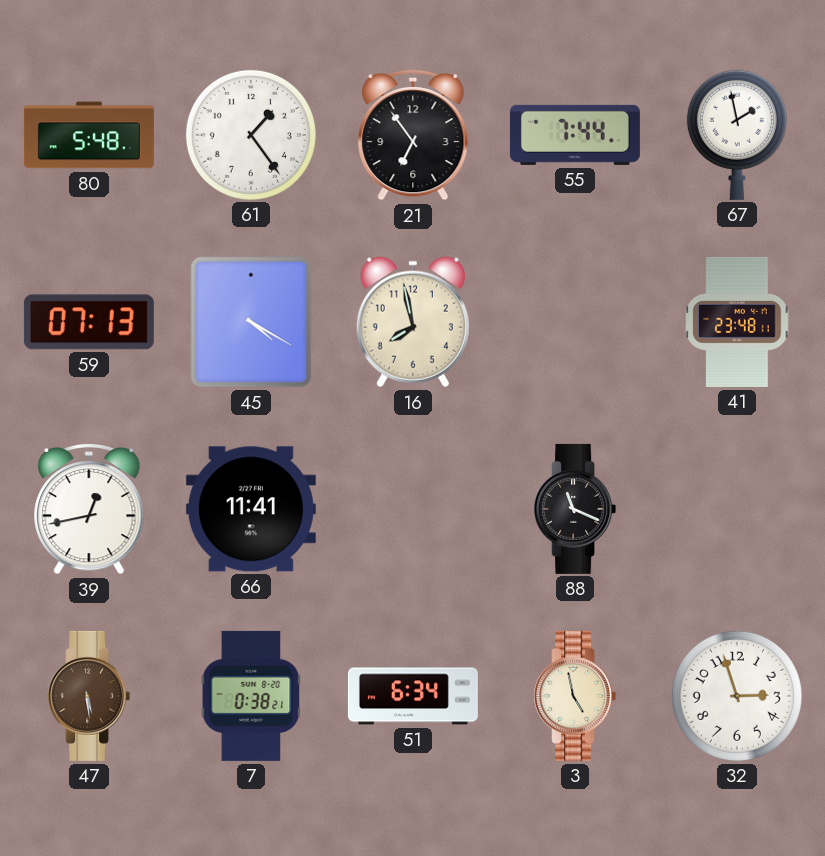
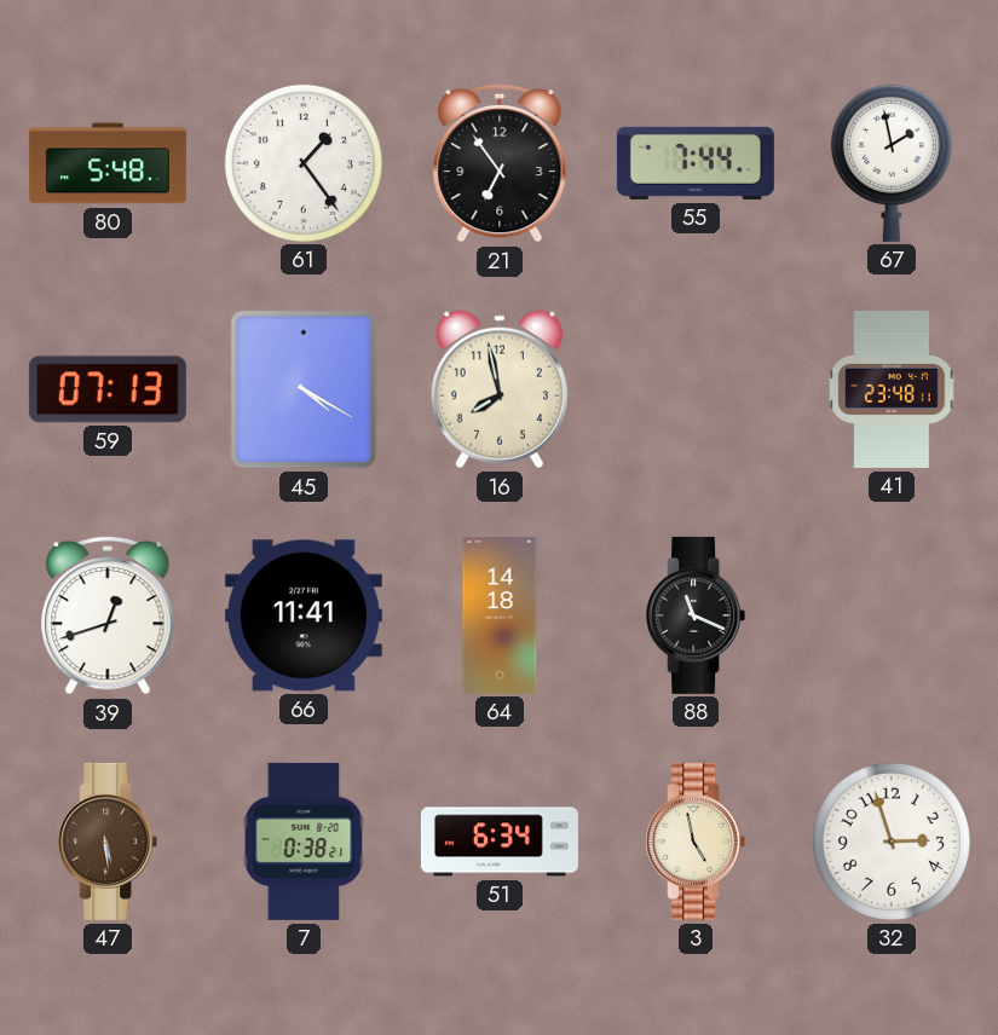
39: 12:43 -> 12:42
64: none -> 14:18
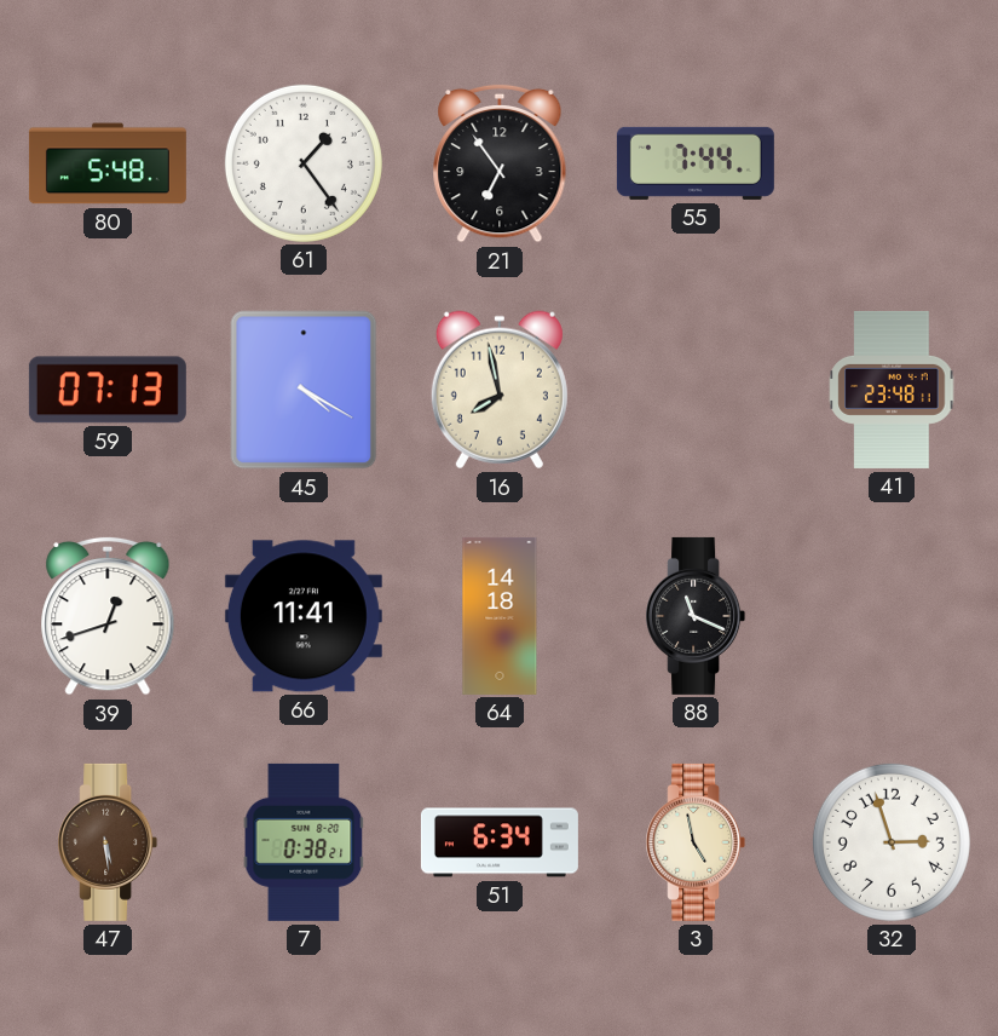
67: 1:58 -> none
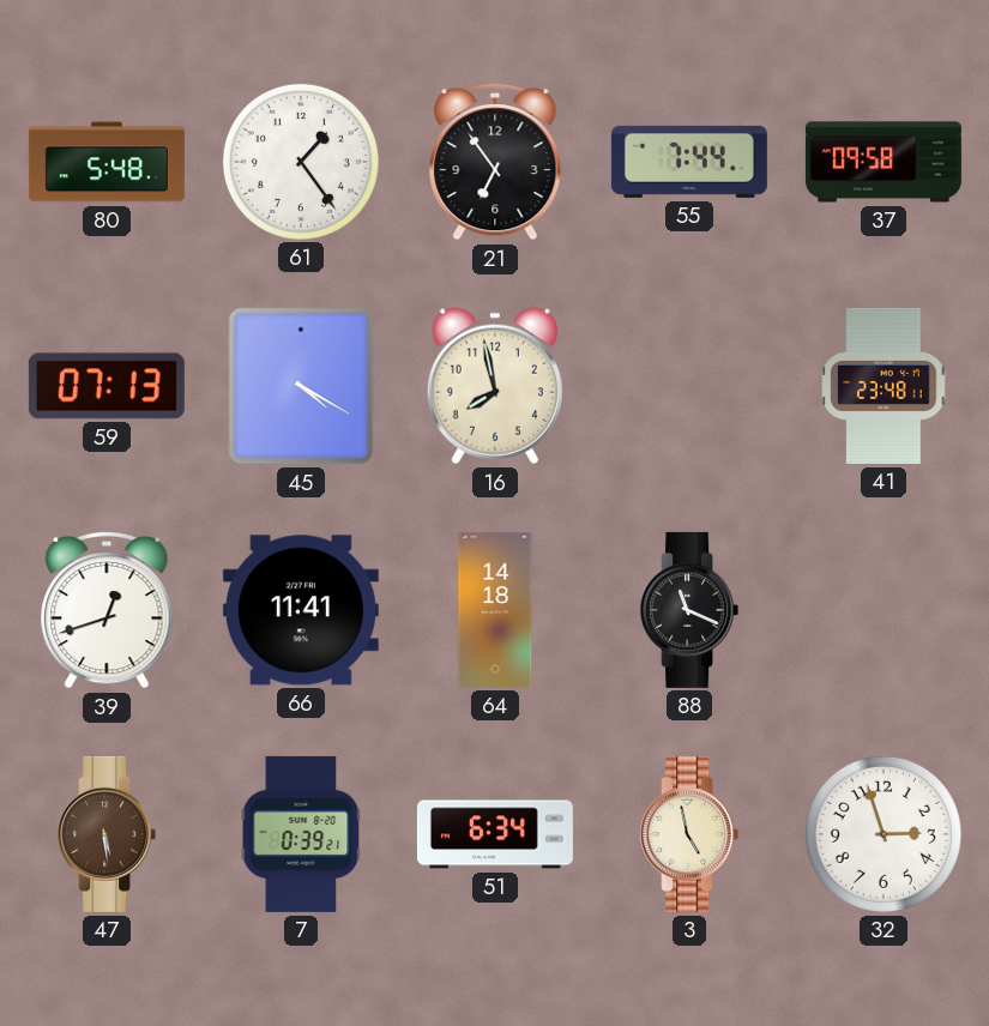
37: none -> 09:58
7: 0:38 -> 0:39
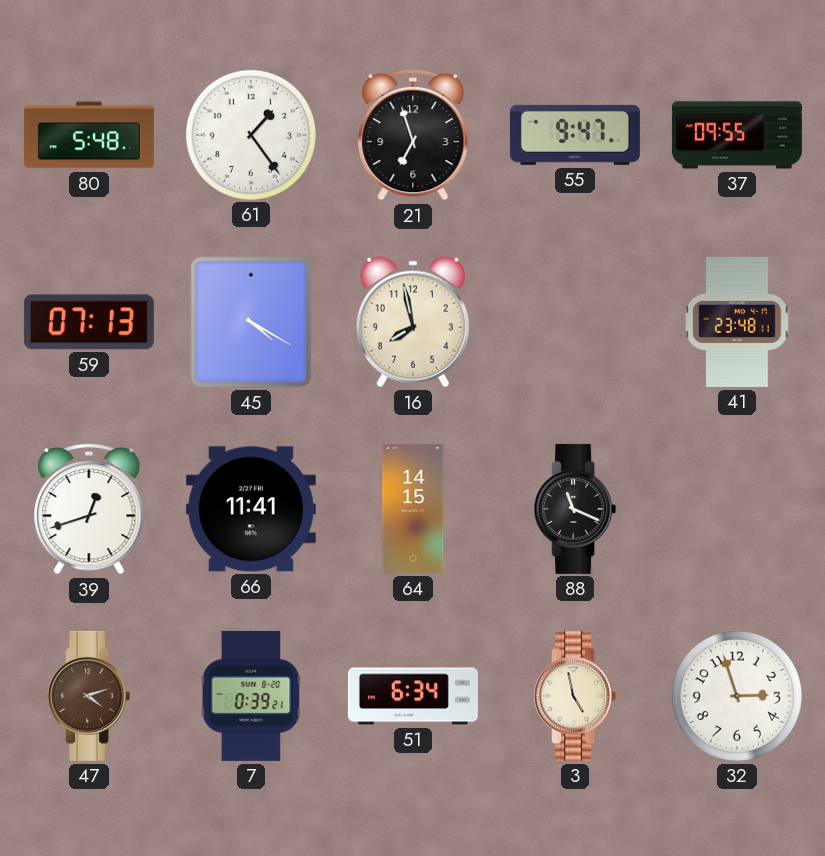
21: 6:54 -> 6:57
55: 7:44 -> 9:47
37: 09:58 -> 09:55
64: 14:18 -> 14:15
47: 5:29 -> 4:12
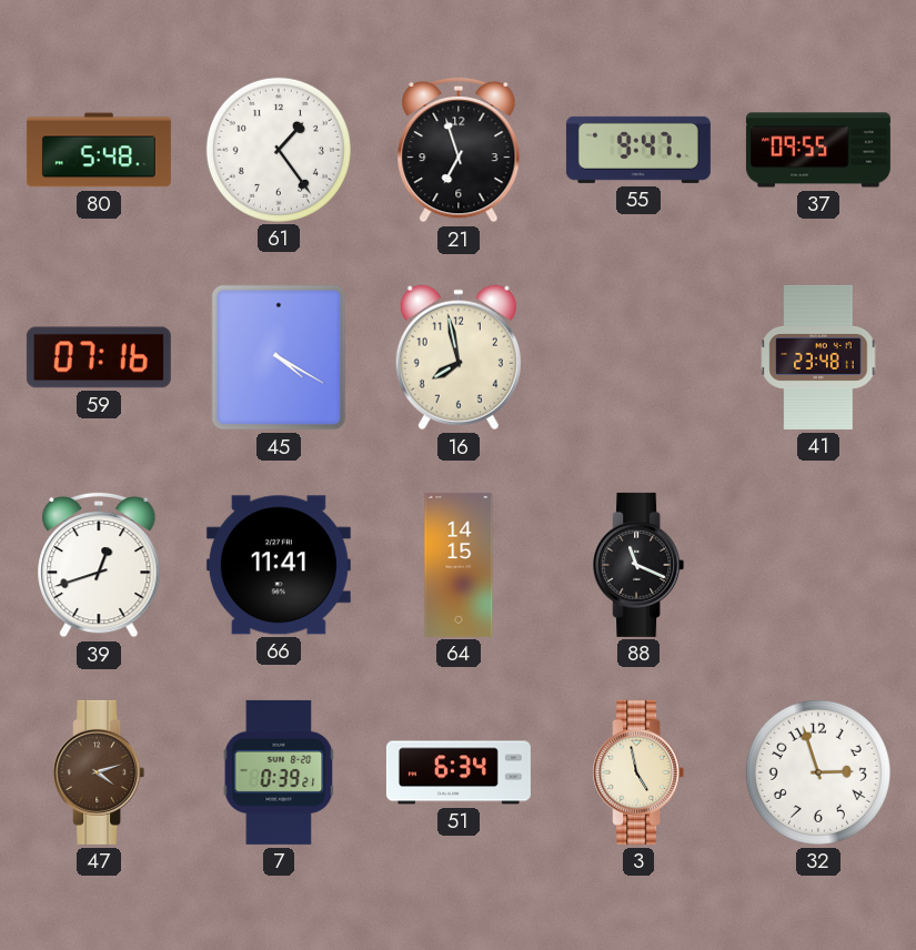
59: 07:13 -> 07:16
